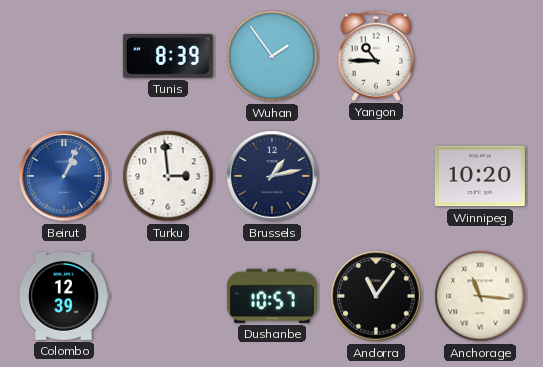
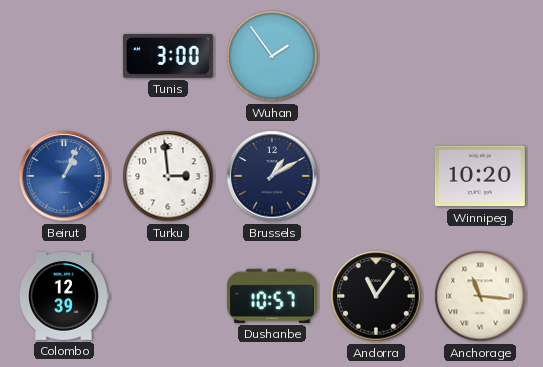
Tunis: 8:39 -> 3:00
Yangon: 10:45 -> none
Brussels: 1:13 -> 1:10
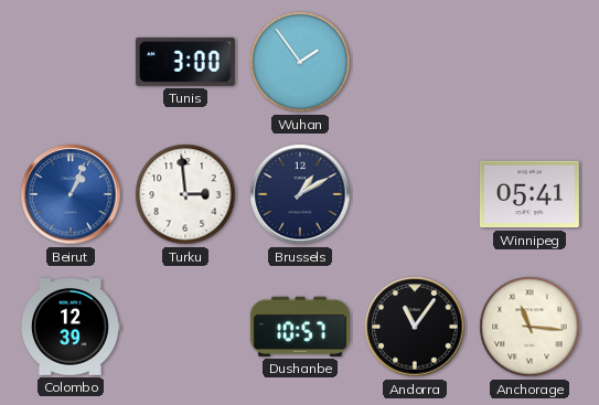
Winnipeg: 10:20 -> 05:41
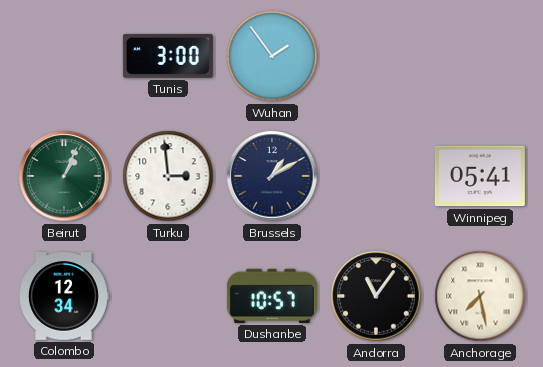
Beirut dial: blue -> green
Colombo: 12:39 -> 12:34
Anchorage: 11:16 -> 7:28
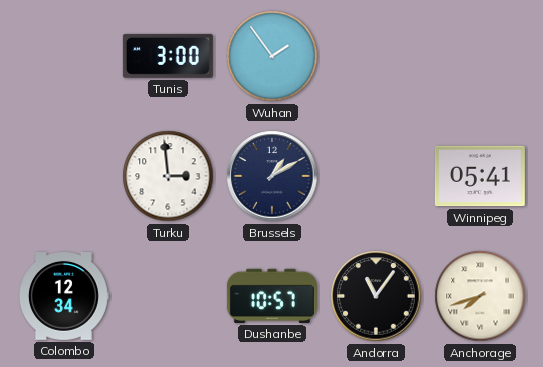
Beirut: 1:04 -> none
Anchorage: 7:28 -> 7:42
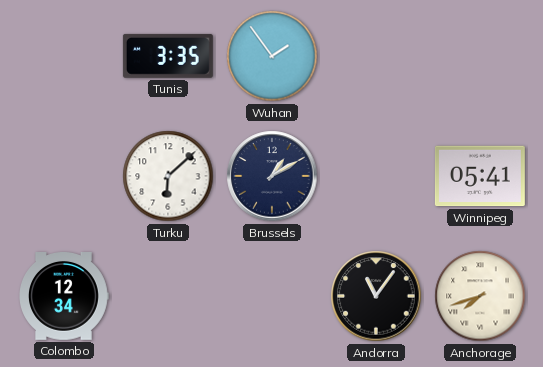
Tunis: 3:00 -> 3:35
Turku: 2:59 -> 6:08
Dushanbe: 10:57 -> none
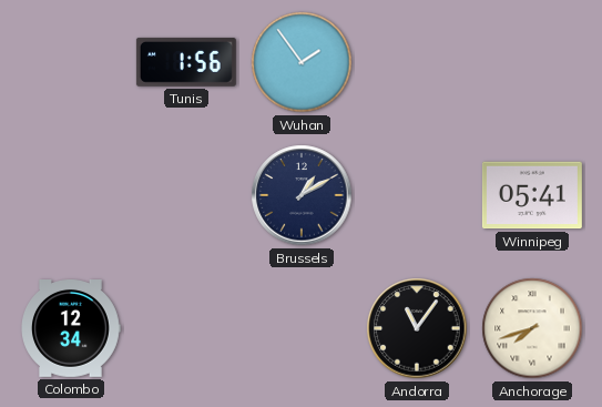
Tunis: 3:35 -> 1:56
Turku: 6:08 -> none
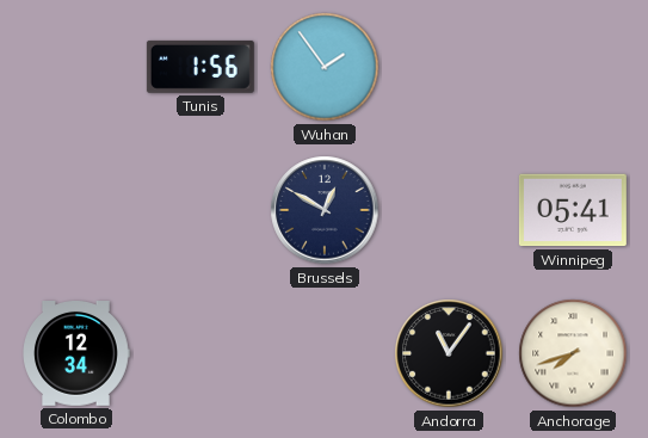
Brussels: 1:10 -> 12:50
